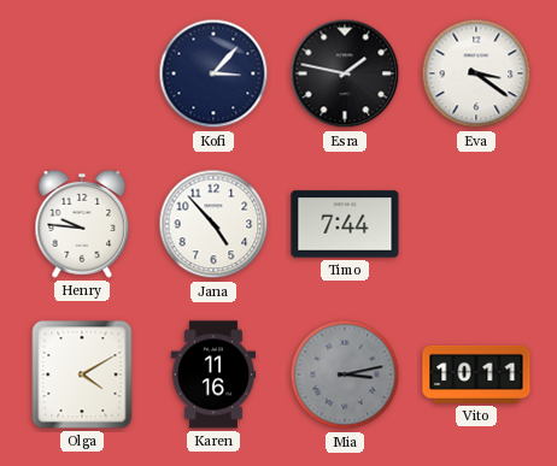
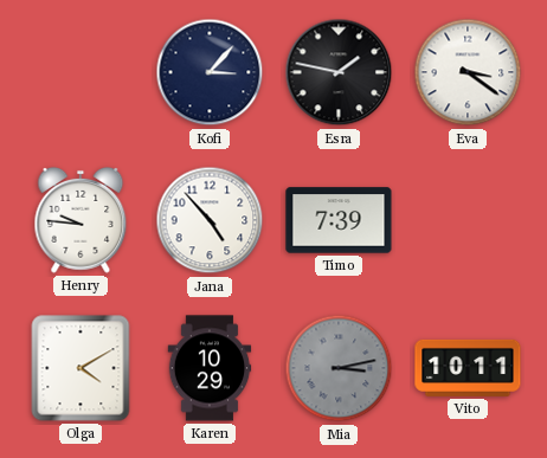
Timo: 7:44 -> 7:39
Karen: 11:16 -> 10:29
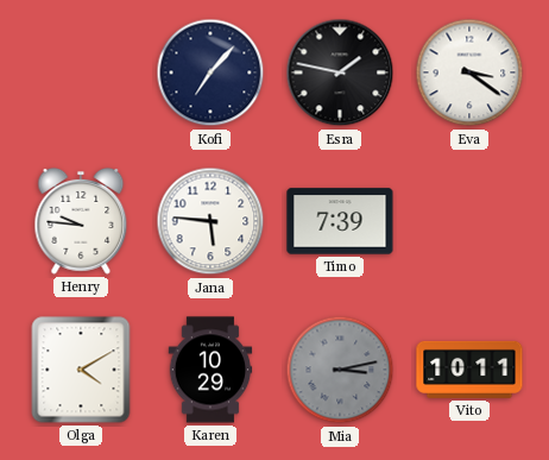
Kofi: 3:07 -> 7:07
Jana: 4:53 -> 5:46
